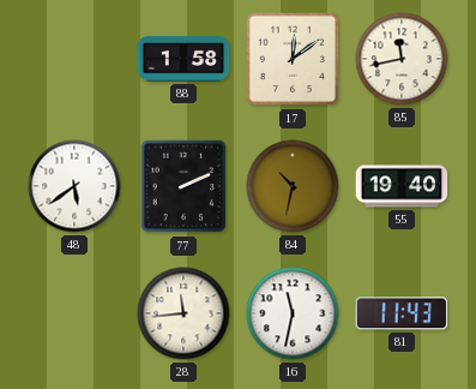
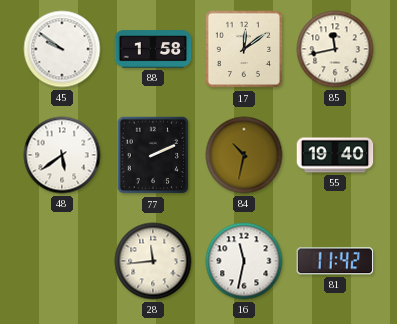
45: none -> 9:51
81: 11:43 -> 11:42
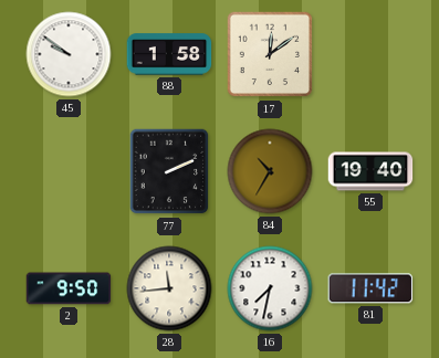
85: 11:43 -> none
48: 5:39 -> none
84: 10:32 -> 10:35
2: none -> 9:50
16: 11:32 -> 7:32
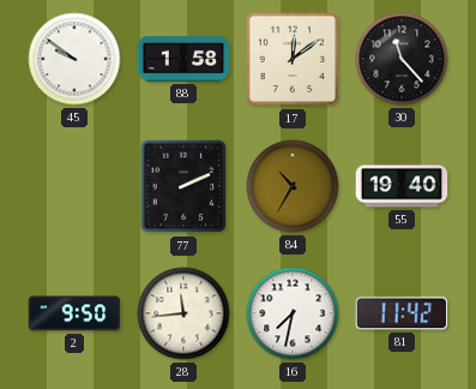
30: none -> 11:23
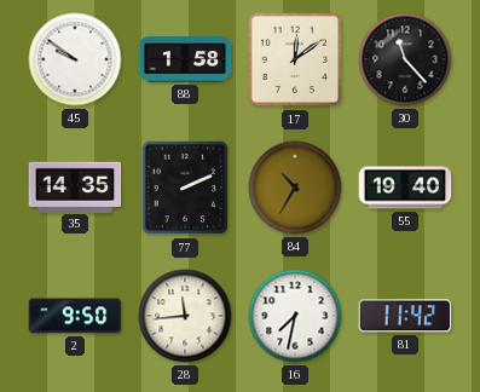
35: none -> 14:35
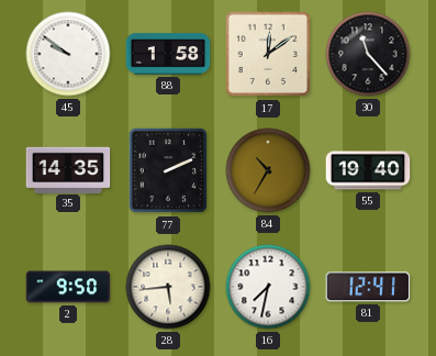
28: 11:44 -> 5:44
81: 11:42 -> 12:41
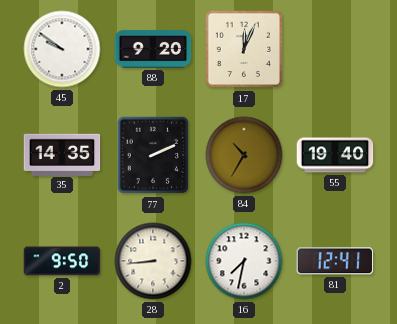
88: 1:58 -> 9:20
17: 12:09 -> 12:04
30: 11:23 -> none
28: 5:44 -> 8:44
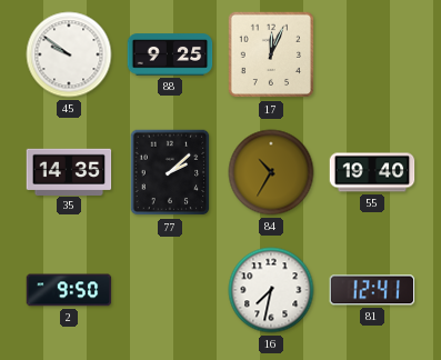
88: 9:20 -> 9:25
77: 2:11 -> 2:08
28: 8:44 -> none
